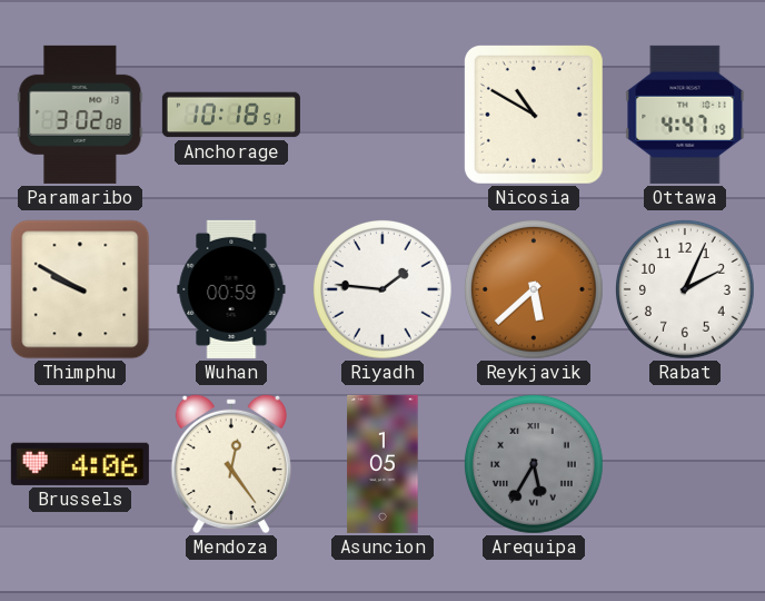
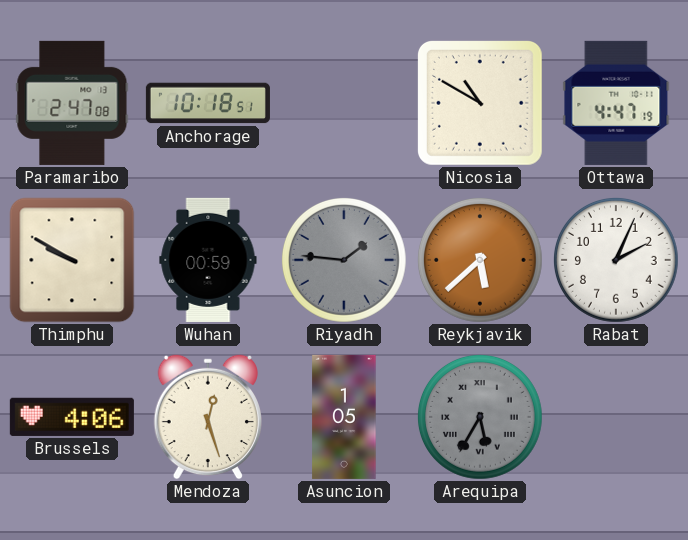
Paramaribo: 3:02 -> 2:47
Riyadh dial: white -> grey
Mendoza: 12:24 -> 12:27
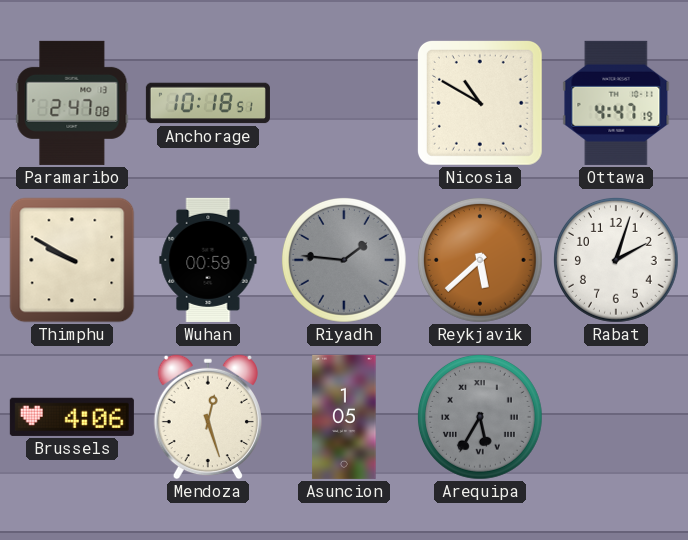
Rabat: 2:04 -> 2:03
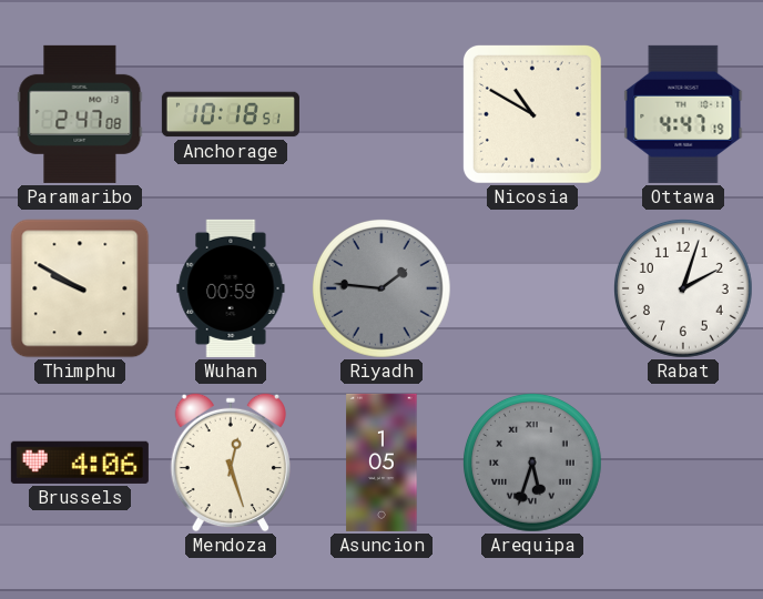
Reykjavik: 5:38 -> none
Arequipa: 5:35 -> 5:33
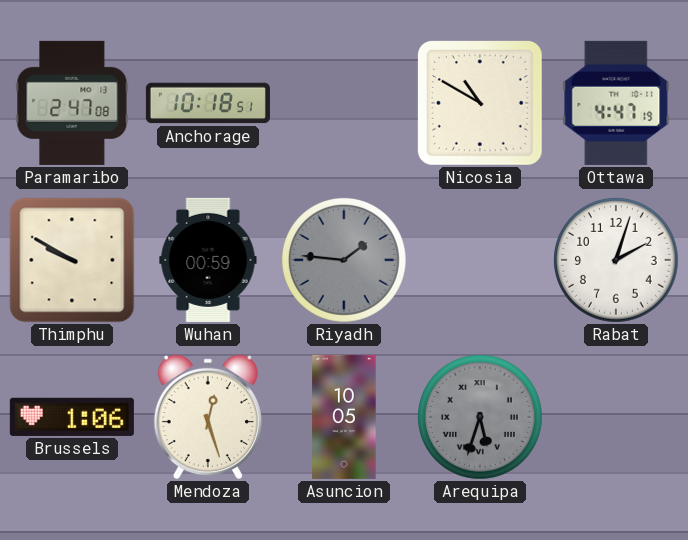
Brussels: 4:06 -> 1:06
Asuncion: 1:05 -> 10:05
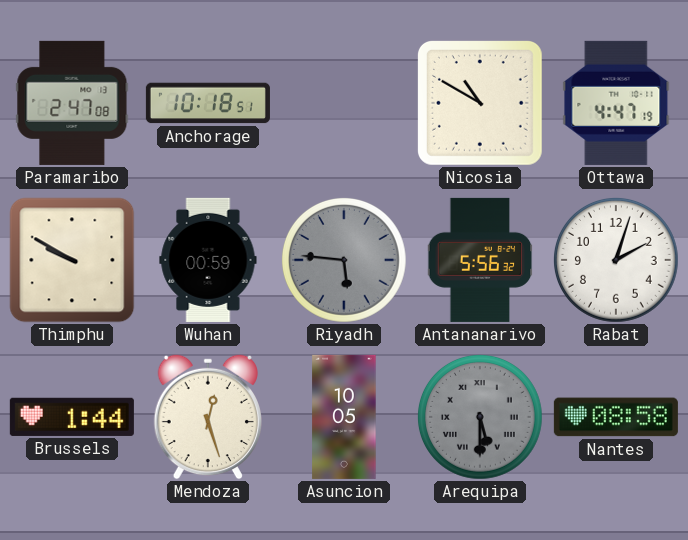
Riyadh: 1:46 -> 5:46
Antananarivo: none -> 5:56
Brussels: 1:06 -> 1:44
Arequipa: 5:33 -> 5:30
Nantes: none -> 08:58
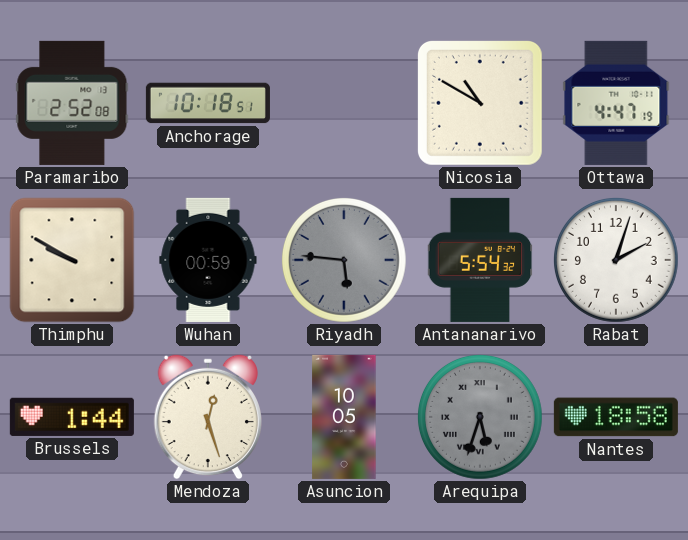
Paramaribo: 2:47 -> 2:52
Antananarivo: 5:56 -> 5:54
Arequipa: 5:30 -> 5:33
Nantes: 08:58 -> 18:58
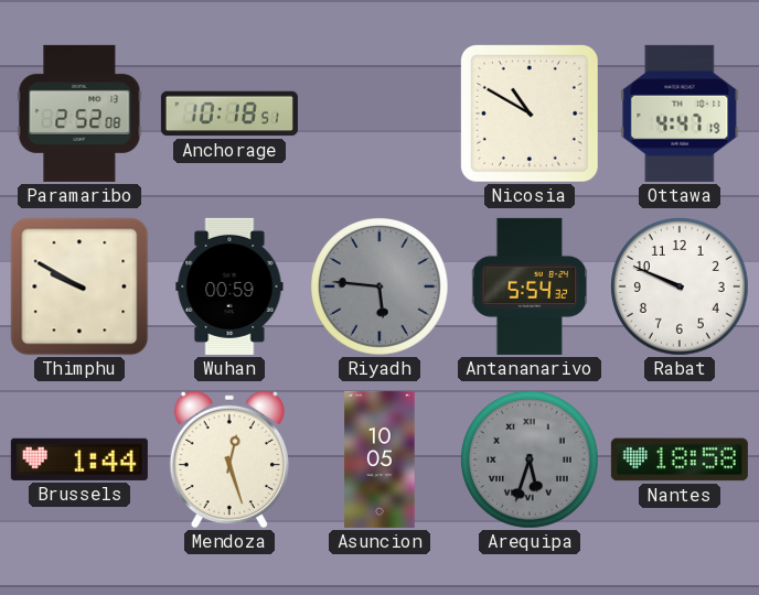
Rabat: 2:03 -> 9:49
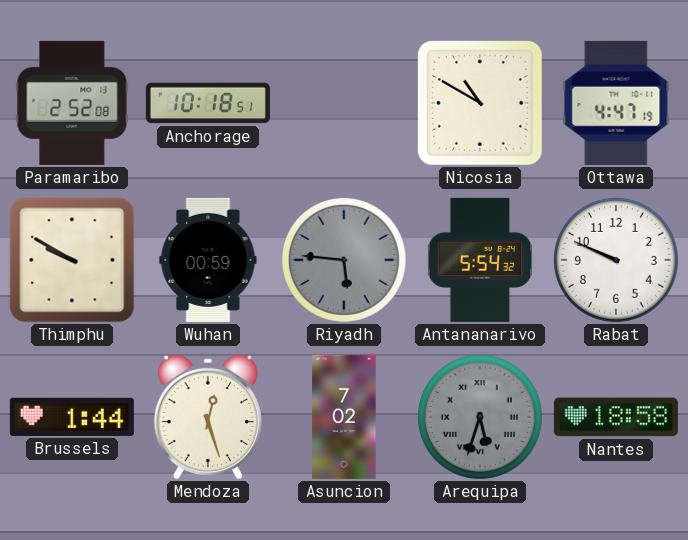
Asuncion: 10:05 -> 7:02
